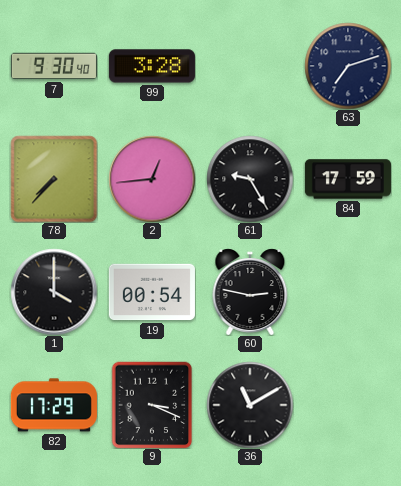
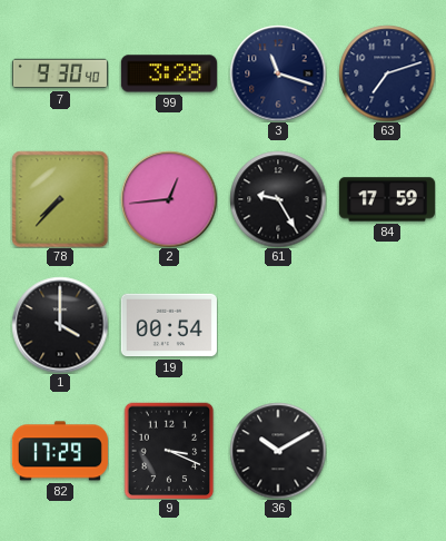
3: none -> 11:18
60: 2:47 -> none
36: 11:10 -> 10:10
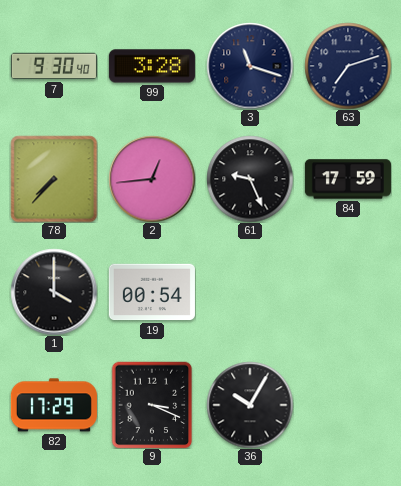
61: 9:25 -> 9:26
36: 10:10 -> 10:05
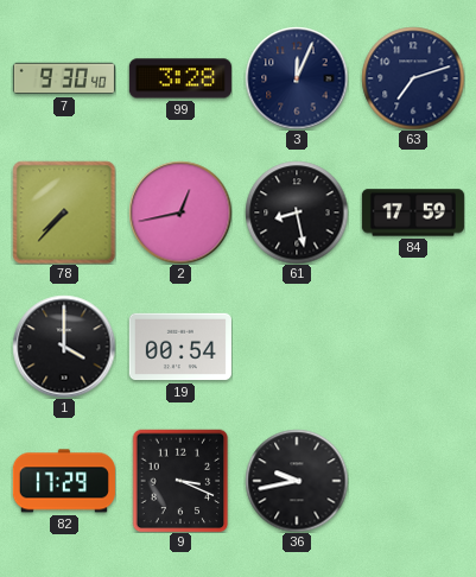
3: 11:18 -> 12:04
2: 12:44 -> 12:43
61: 9:26 -> 8:28
36: 10:05 -> 9:43
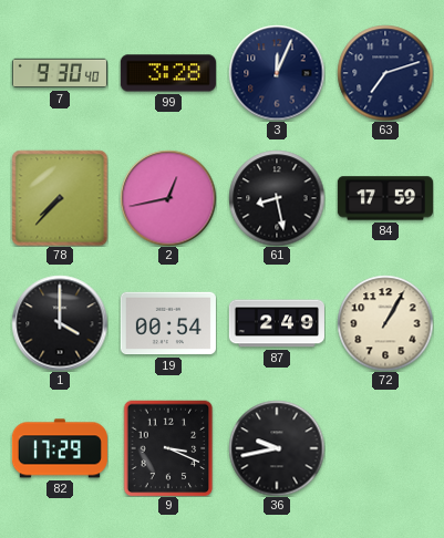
87: none -> 2:49
72: none -> 1:05
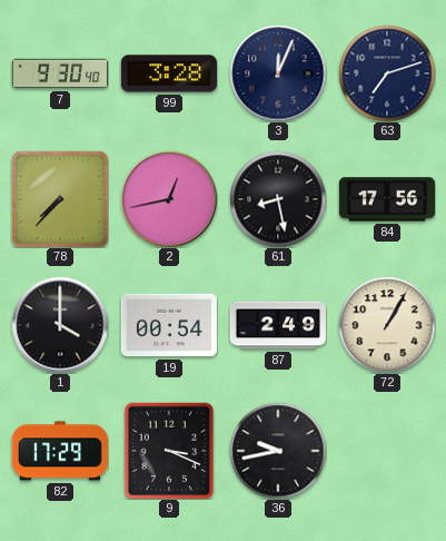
84: 17:59 -> 17:56
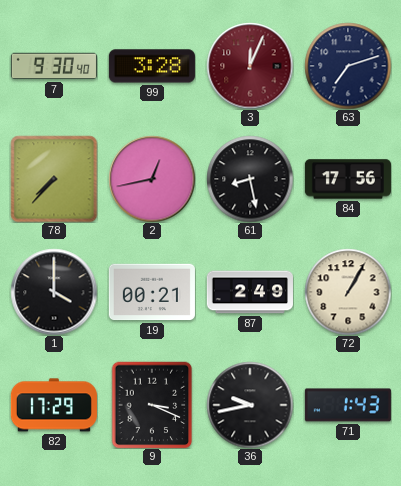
3 dial: navy -> burgundy
19: 00:54 -> 00:21
71: none -> 1:43
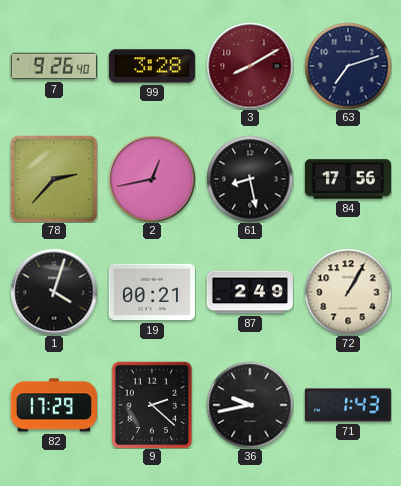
7: 9:30 -> 9:26
3: 12:04 -> 8:10
78: 7:37 -> 2:37
1: 4:00 -> 4:03
9: 3:19 -> 2:22
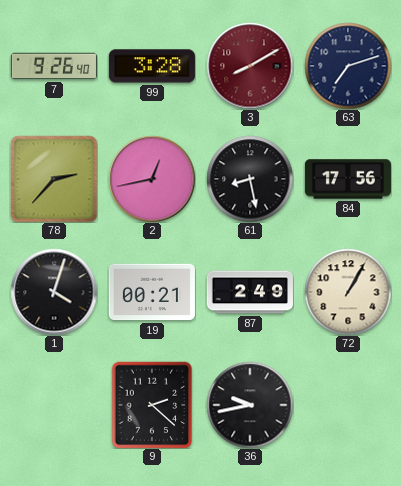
82: 17:29 -> none
71: 1:43 -> none
